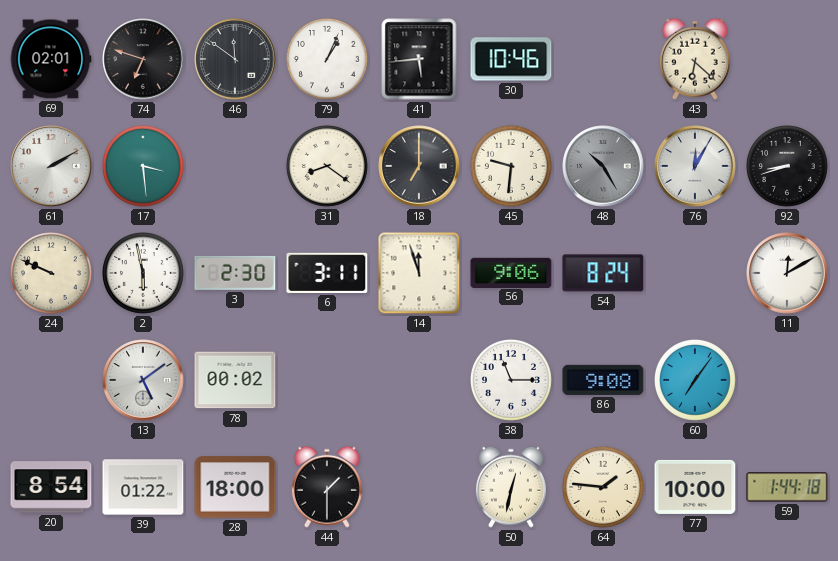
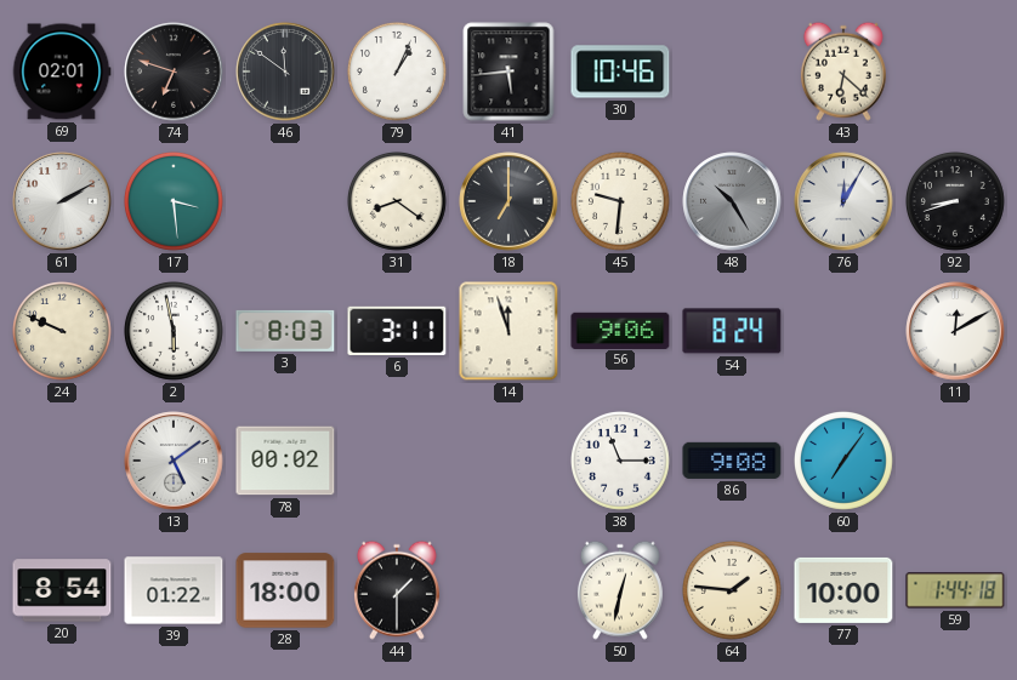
3: 2:30 -> 8:03
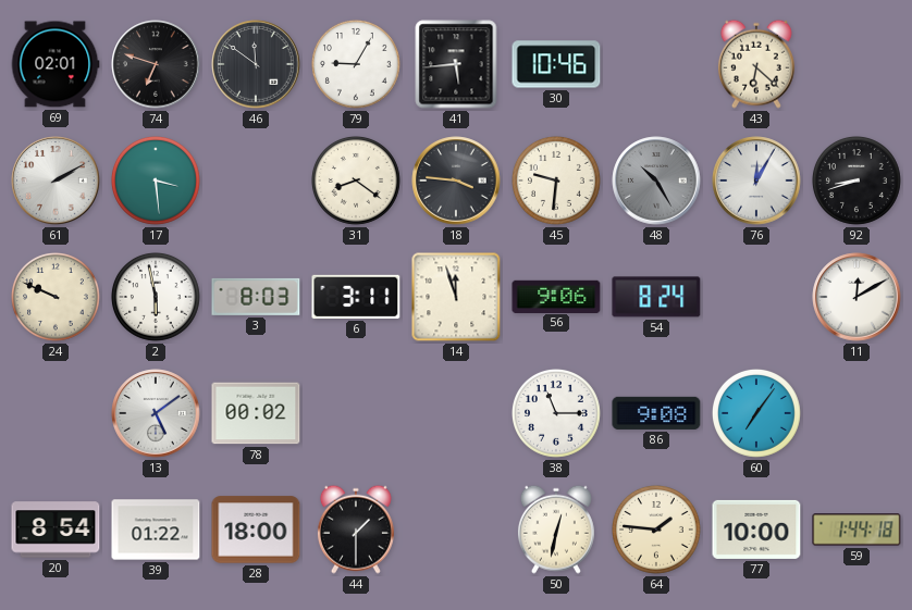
79: 1:04 -> 9:05
18: 7:00 -> 3:46
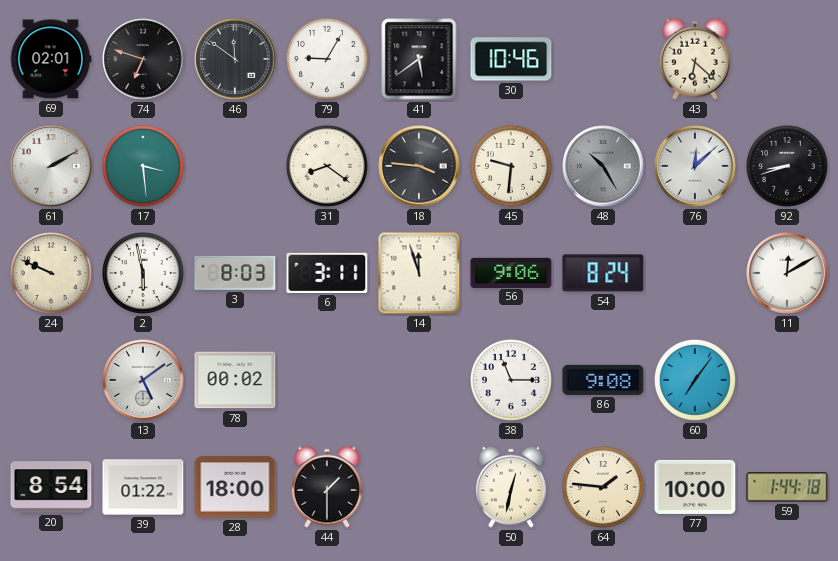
41: 5:44 -> 5:39
76: 12:05 -> 12:08
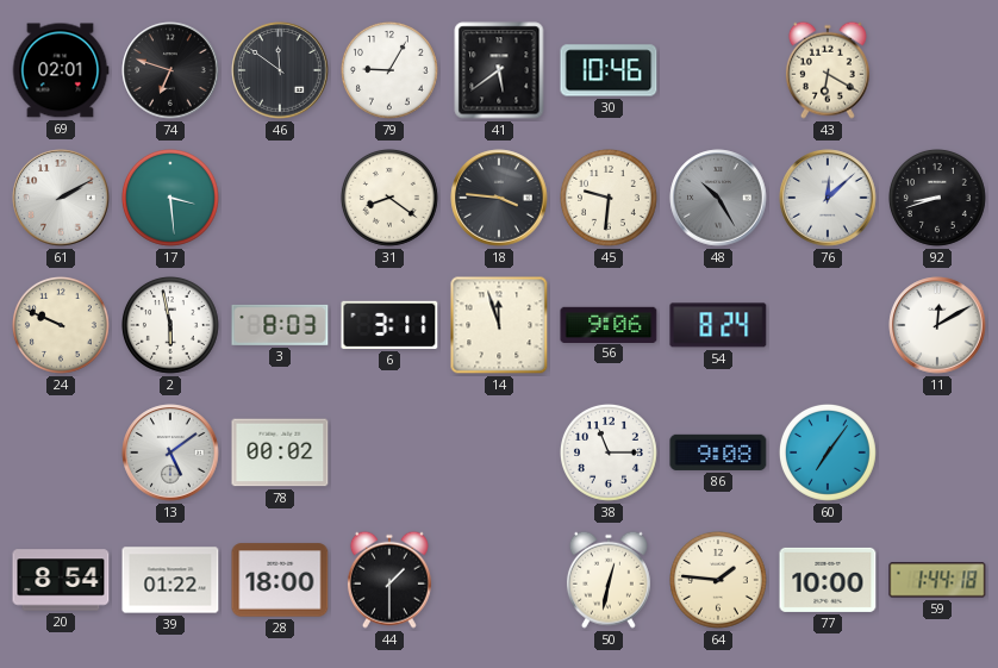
43: 6:22 -> 6:20
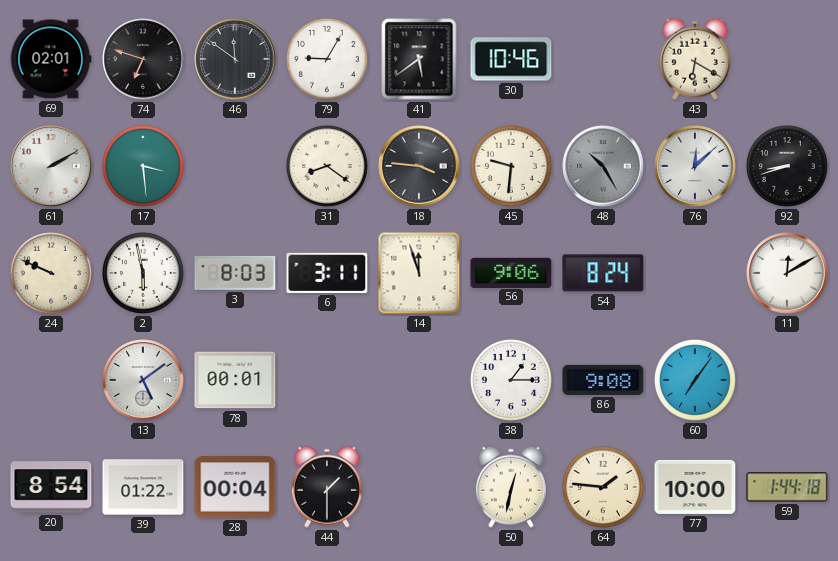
78: 00:02 -> 00:01
38: 11:15 -> 1:15
28: 18:00 -> 00:04
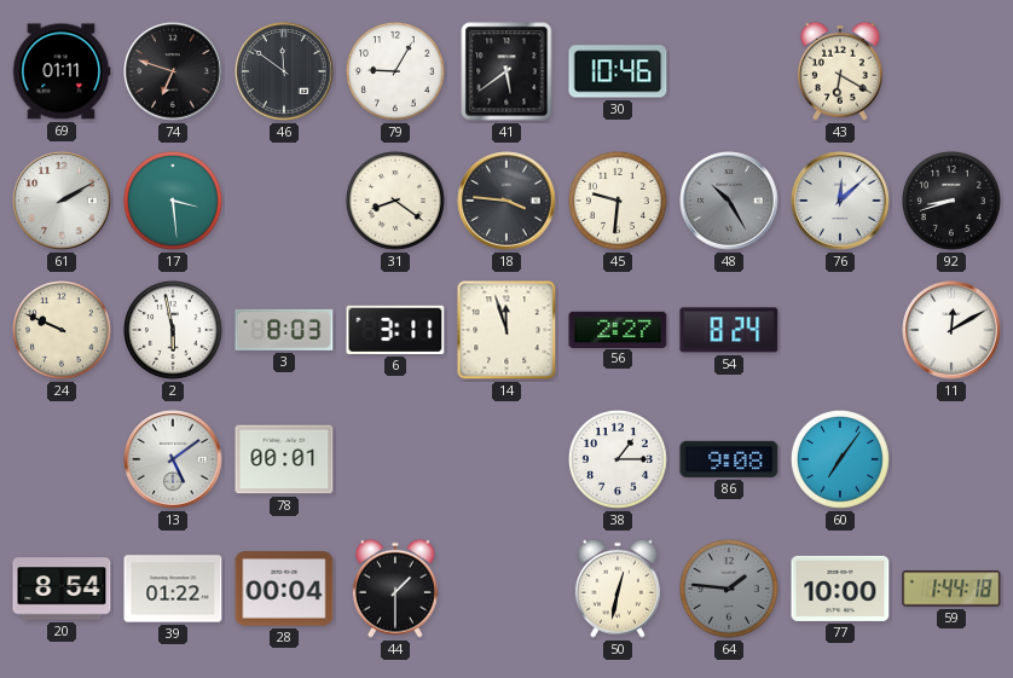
69: 02:01 -> 01:11
56: 9:06 -> 2:27
64 dial: cream -> grey
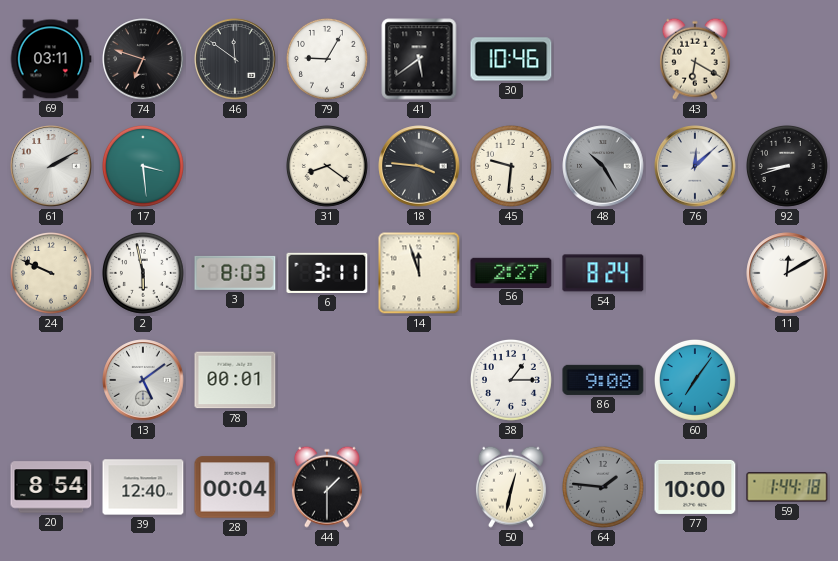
69: 01:11 -> 03:11
39: 01:22 -> 12:40
